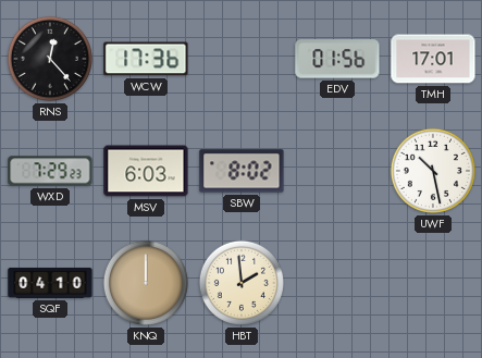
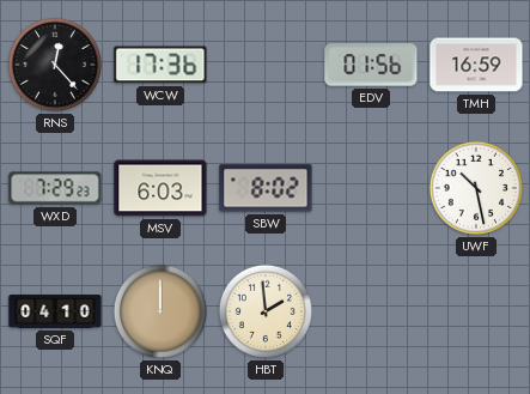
TMH: 17:01 -> 16:59
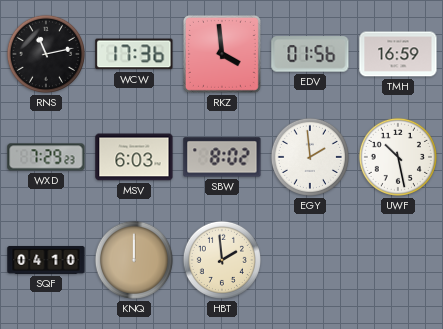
RNS: 12:23 -> 11:13
RKZ: none -> 3:59
EGY: none -> 1:59
